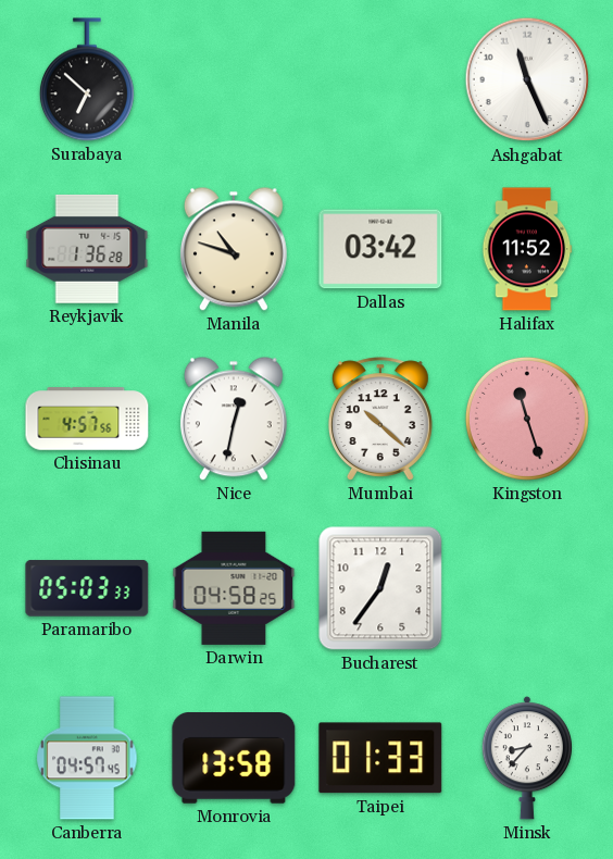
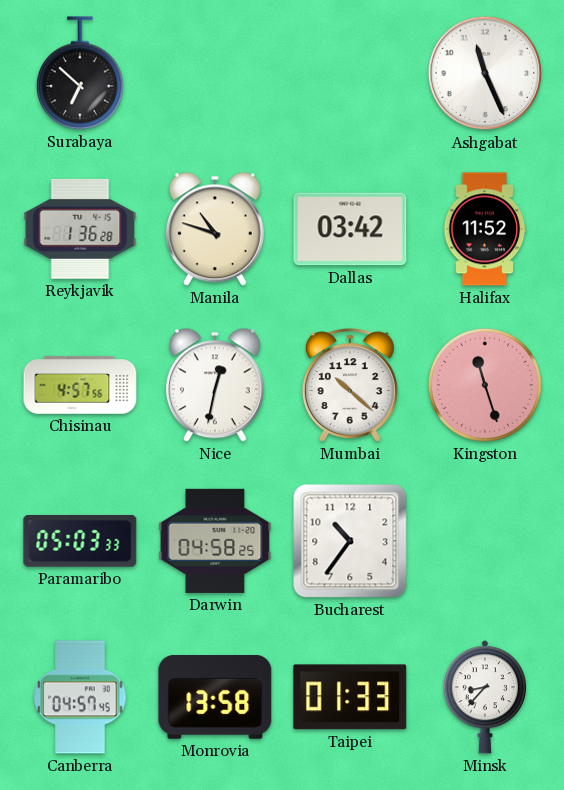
Bucharest: 12:36 -> 10:36
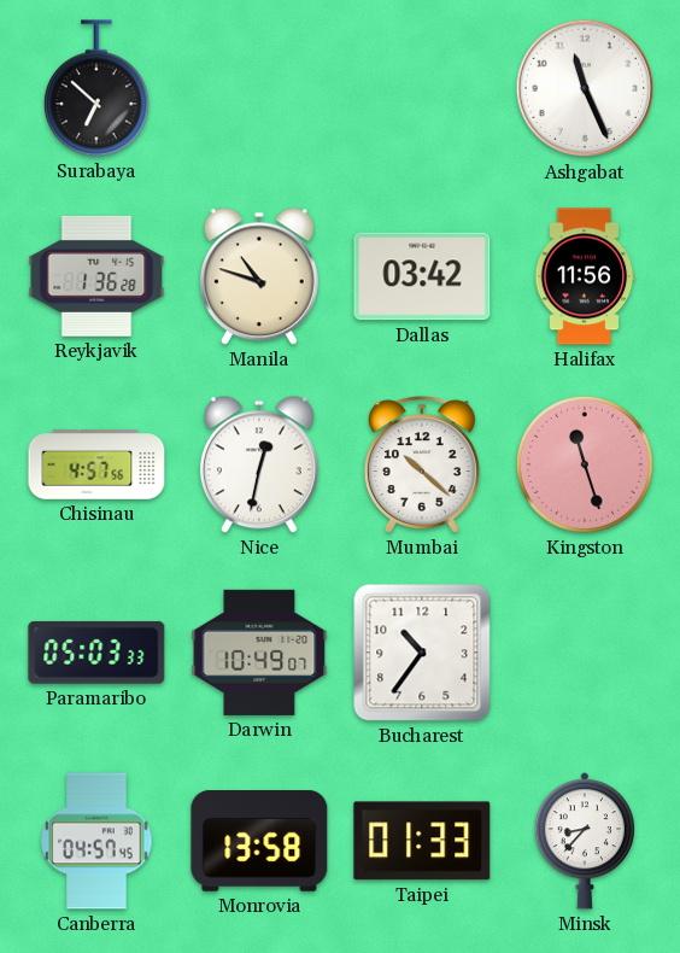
Halifax: 11:52 -> 11:56
Darwin: 04:58 -> 10:49
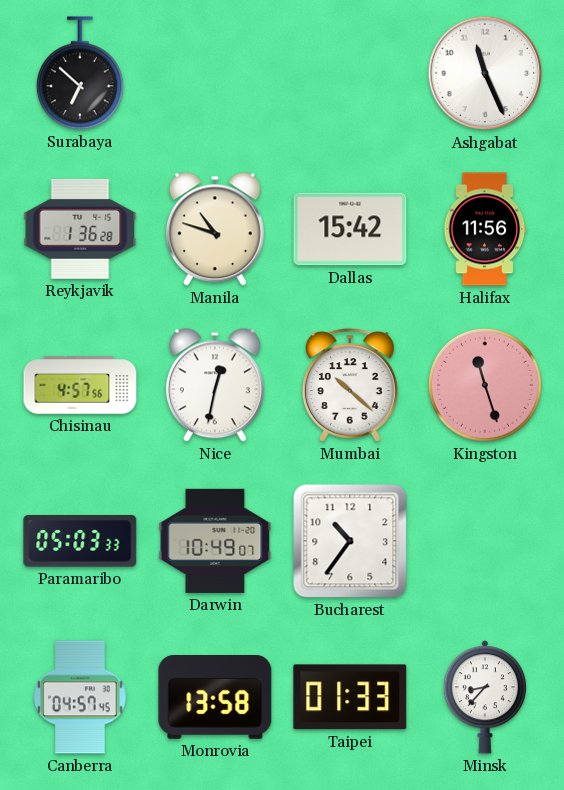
Dallas: 03:42 -> 15:42
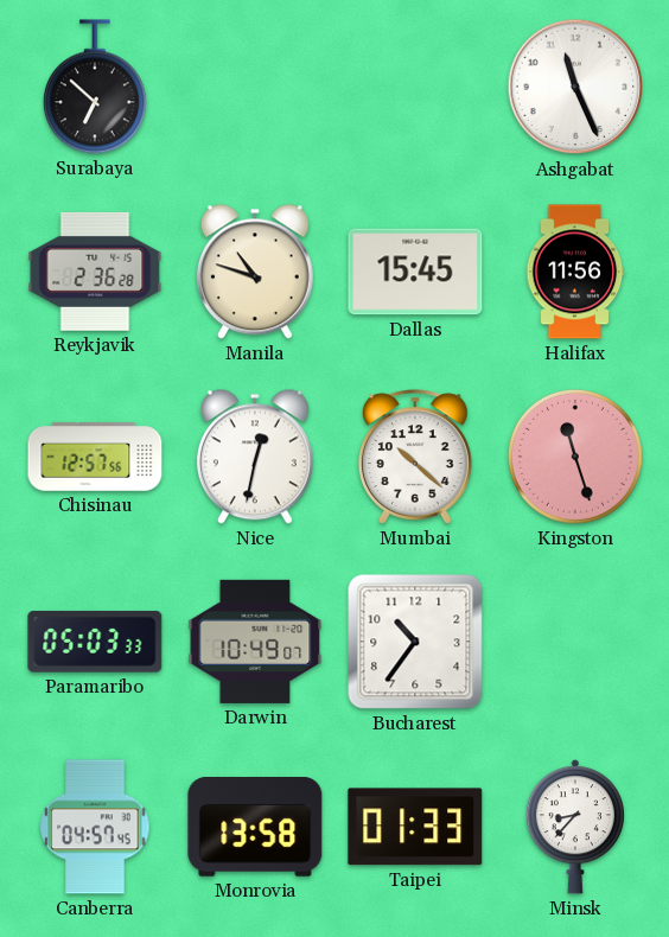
Reykjavik: 1:36 -> 2:36
Dallas: 15:42 -> 15:45
Chisinau: 4:57 -> 12:57
